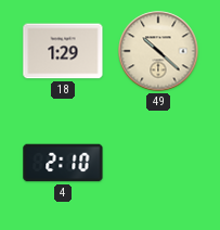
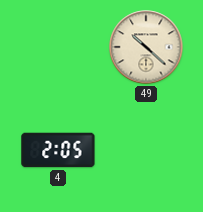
18: 1:29 -> none
4: 2:10 -> 2:05
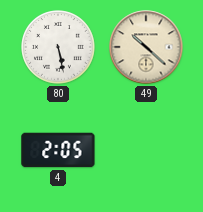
80: none -> 5:28
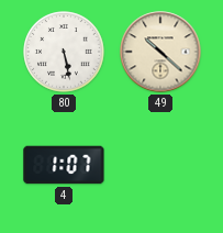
4: 2:05 -> 1:07
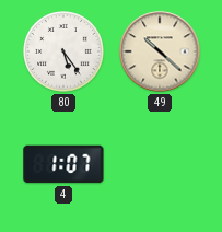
80: 5:28 -> 5:24
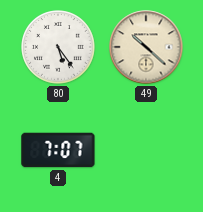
4: 1:07 -> 7:07
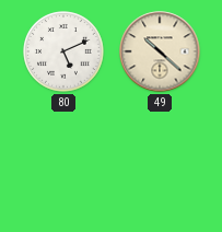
80: 5:24 -> 5:11
4: 7:07 -> none
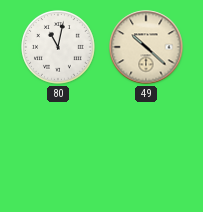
80: 5:11 -> 11:02
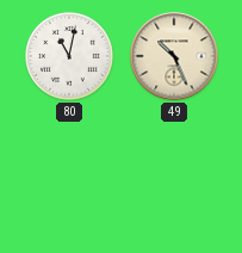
49: 10:22 -> 10:26
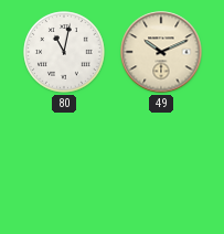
49: 10:26 -> 10:11
